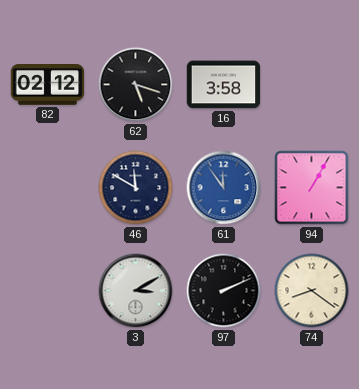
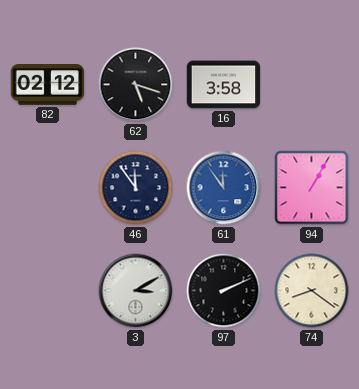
46: 11:50 -> 11:54
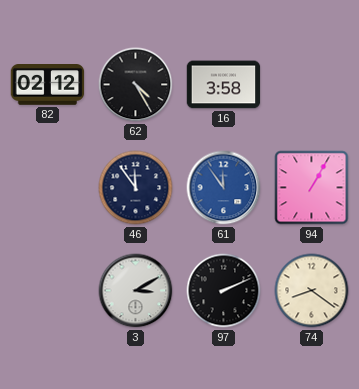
62: 5:18 -> 4:25
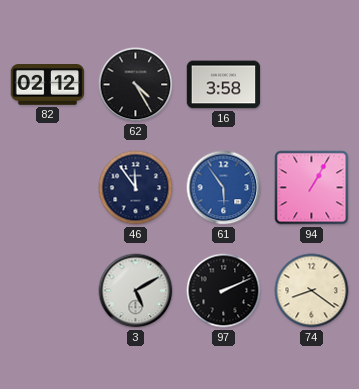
61: 11:54 -> 5:54
3: 3:10 -> 5:10
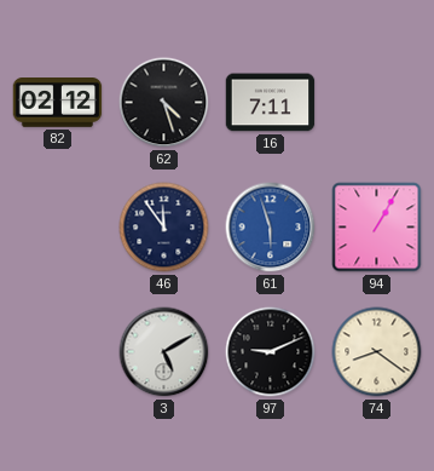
62: 4:25 -> 4:27
16: 3:58 -> 7:11
61: 5:54 -> 5:57
97: 2:11 -> 9:11
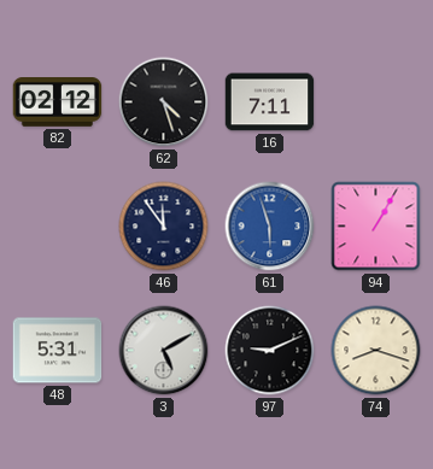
48: none -> 5:31
74: 8:21 -> 8:18
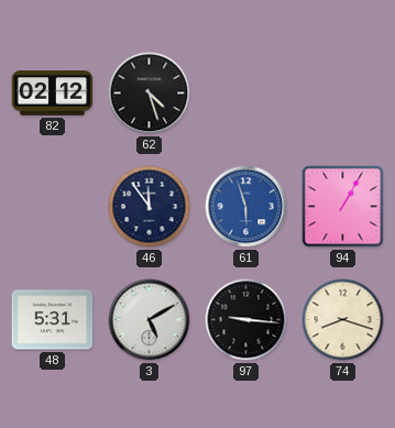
16: 7:11 -> none
97: 9:11 -> 9:16
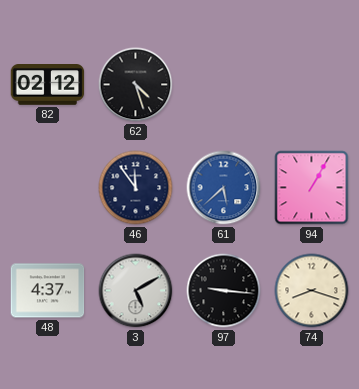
61: 5:57 -> 5:38
48: 5:31 -> 4:37
